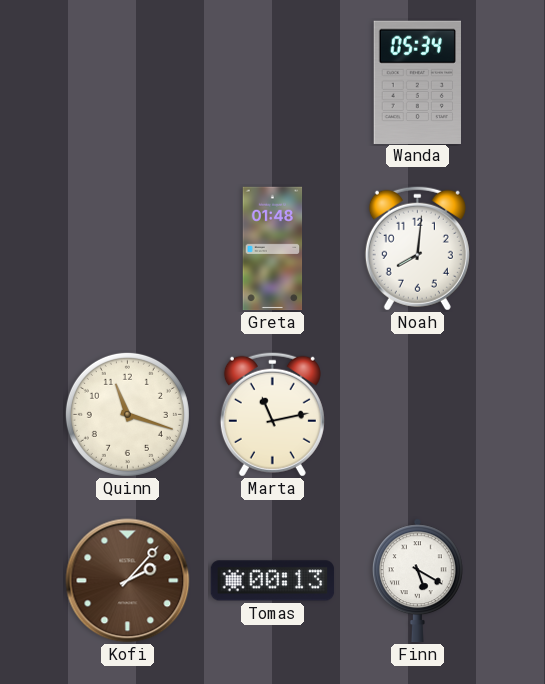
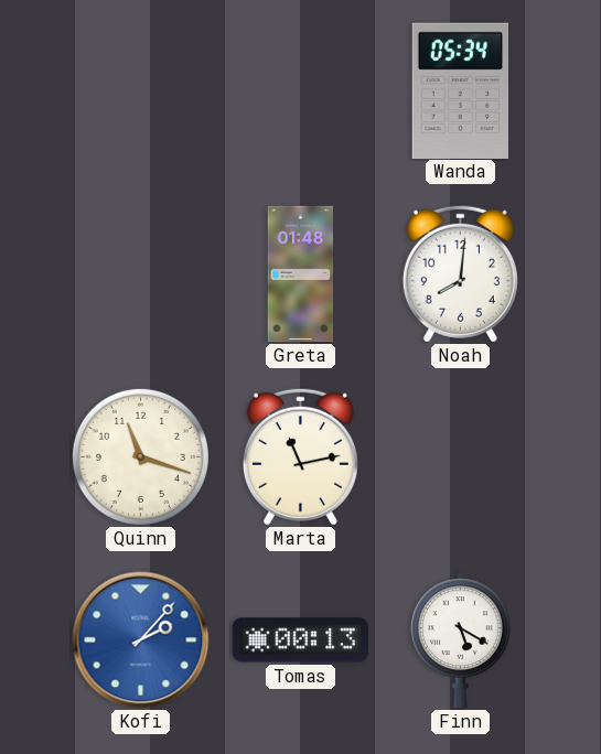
Kofi dial: brown -> blue
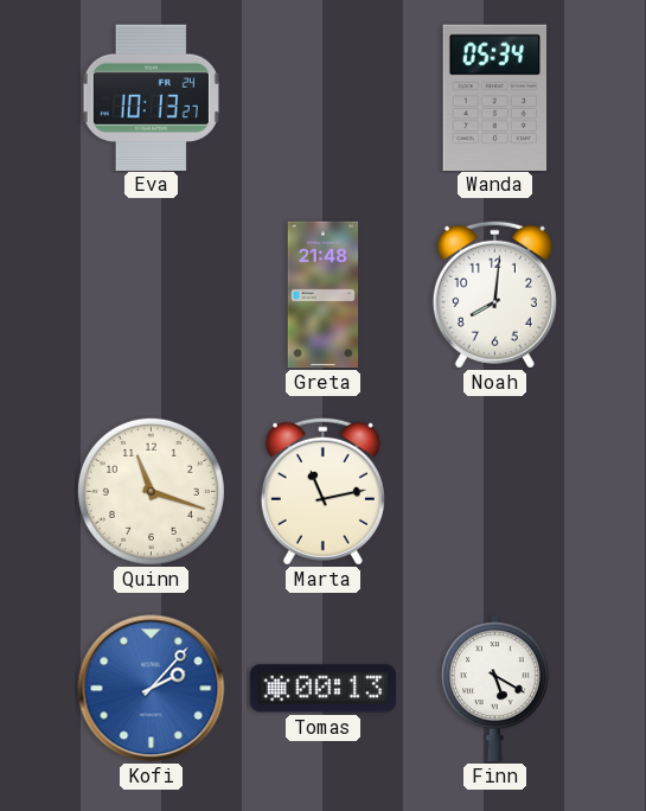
Eva: none -> 10:13
Greta: 01:48 -> 21:48
